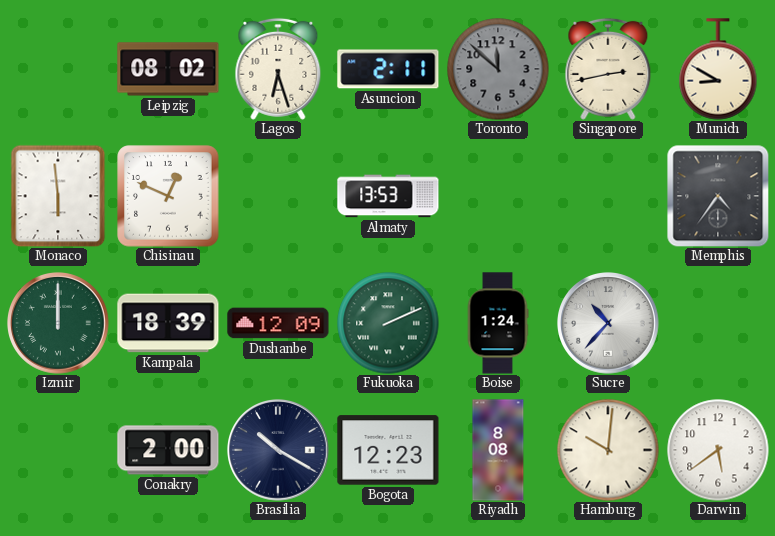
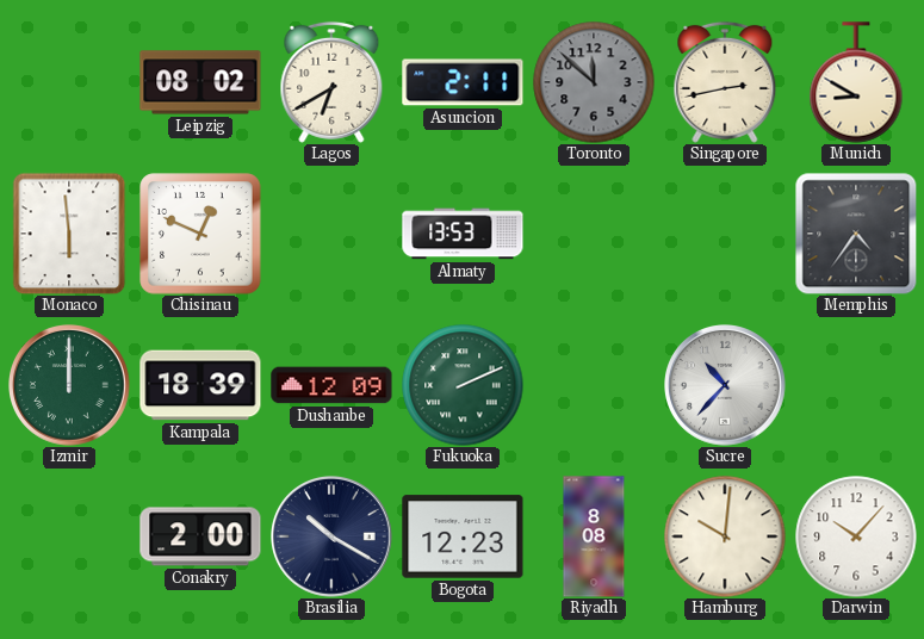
Lagos: 6:27 -> 6:40
Boise: 1:24 -> none
Darwin: 5:39 -> 10:07
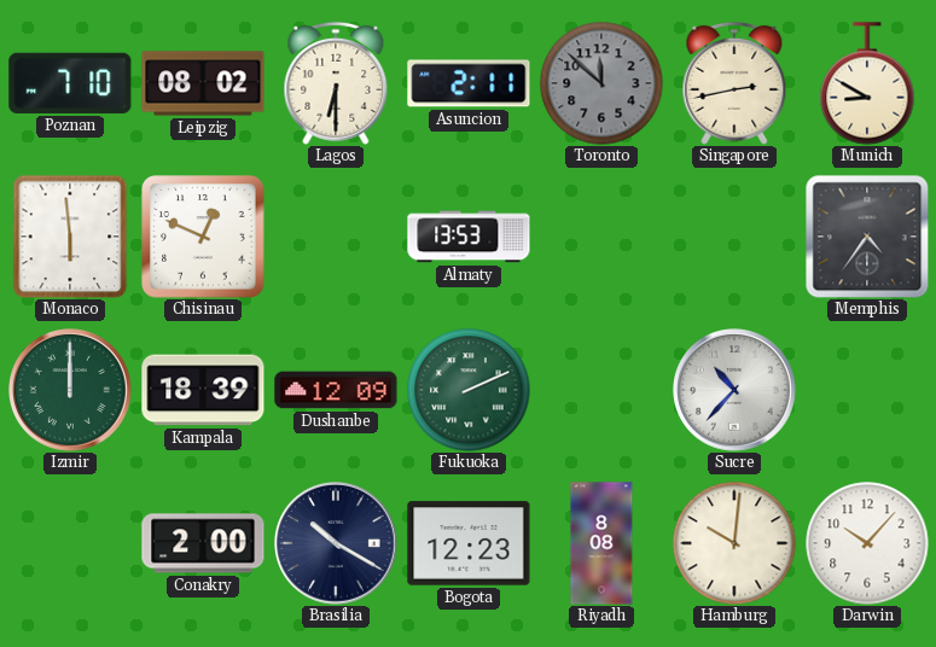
Poznan: none -> 7:10
Lagos: 6:40 -> 6:30
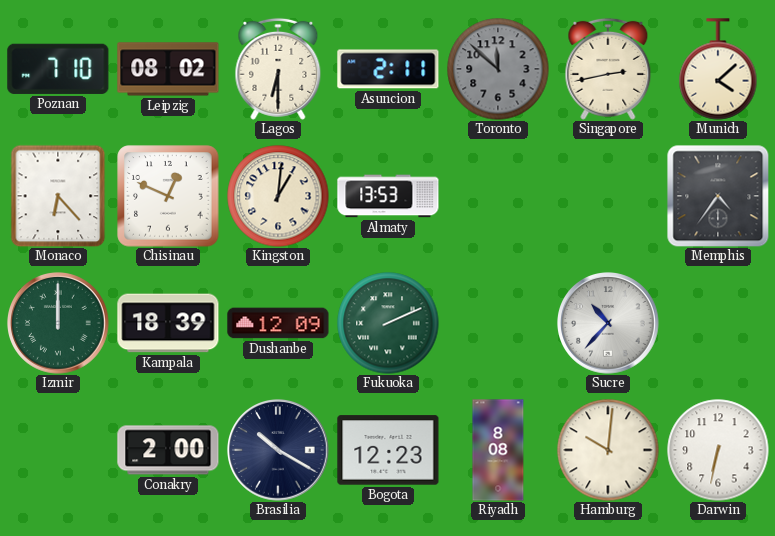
Munich: 8:50 -> 4:08
Monaco: 5:59 -> 6:23
Kingston: none -> 1:01
Darwin: 10:07 -> 6:32
